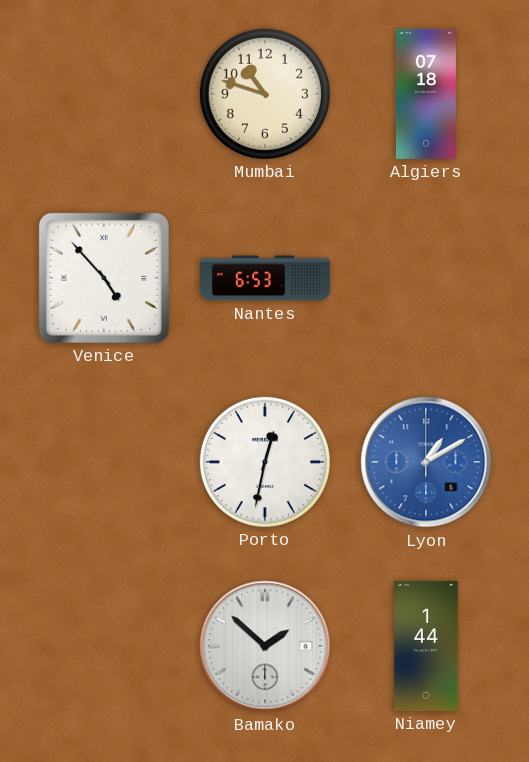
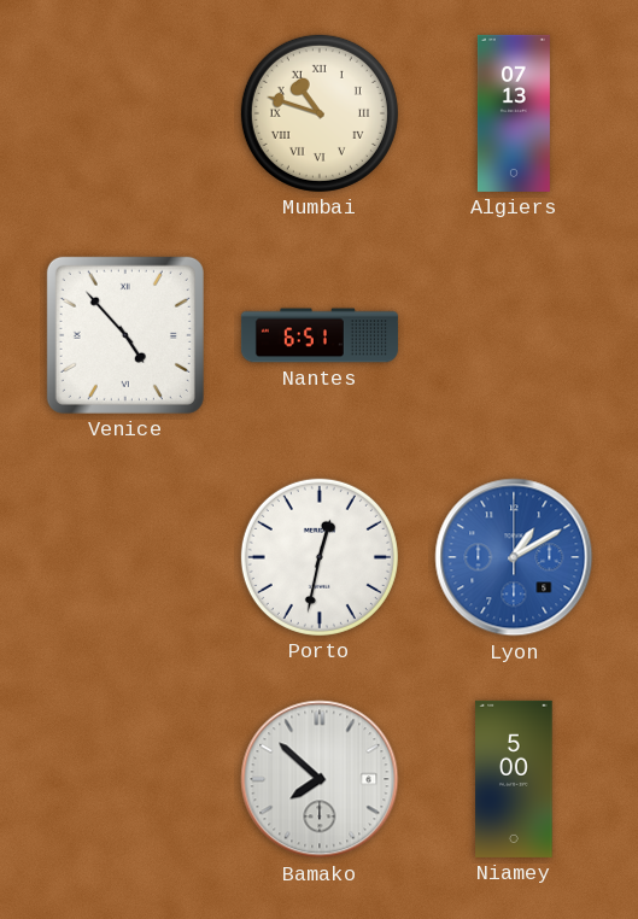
Mumbai numerals: Arabic -> Roman
Algiers: 07:18 -> 07:13
Nantes: 6:53 -> 6:51
Bamako: 1:52 -> 7:52
Niamey: 1:44 -> 5:00
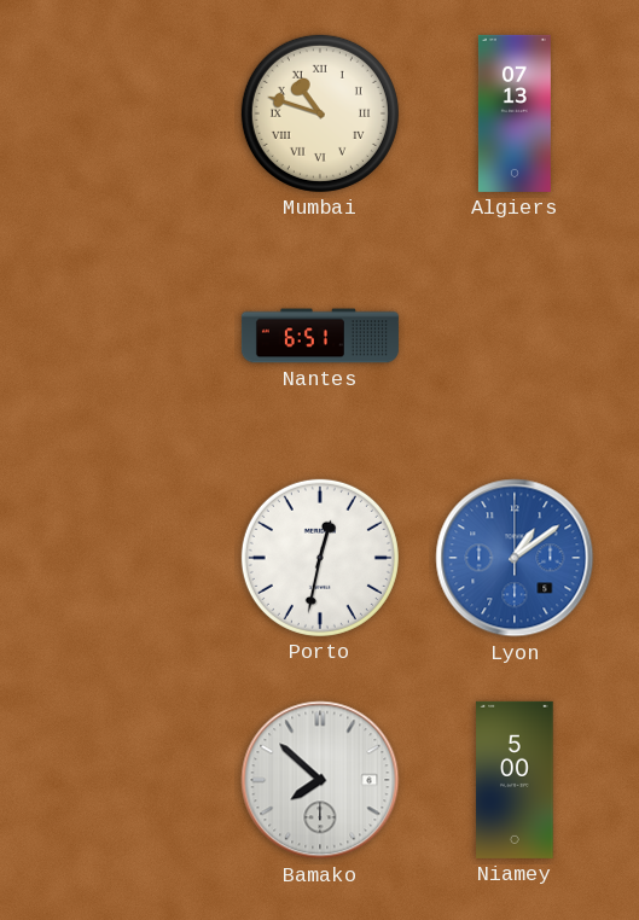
Venice: 4:53 -> none
Lyon: 1:10 -> 1:09
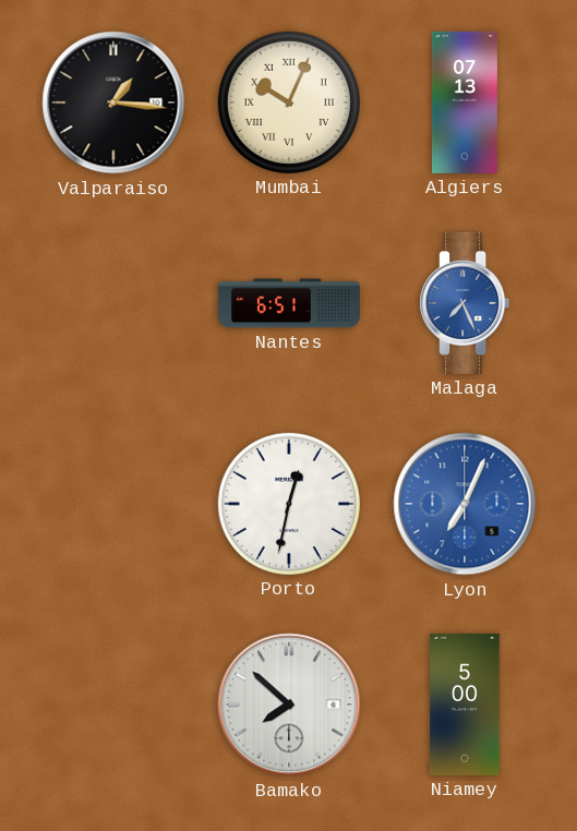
Valparaiso: none -> 1:16
Mumbai: 10:48 -> 10:04
Malaga: none -> 7:26
Lyon: 1:09 -> 7:04
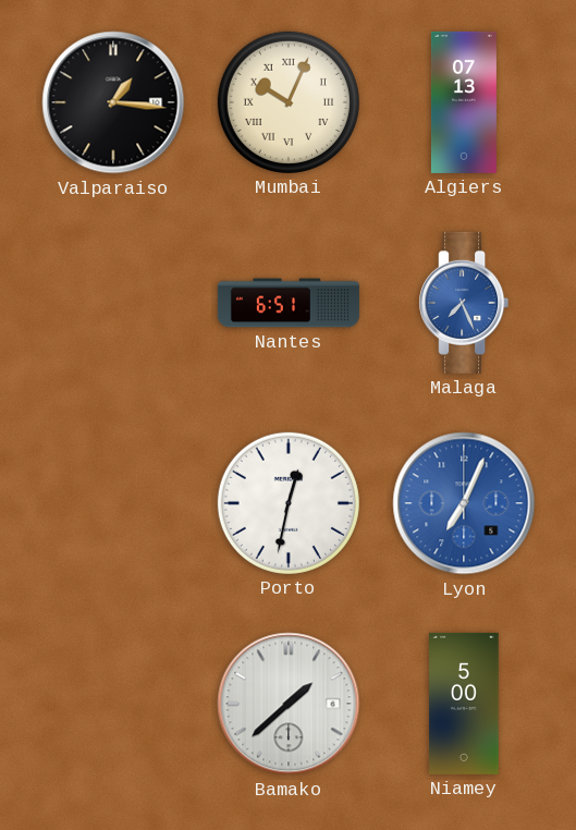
Bamako: 7:52 -> 1:38
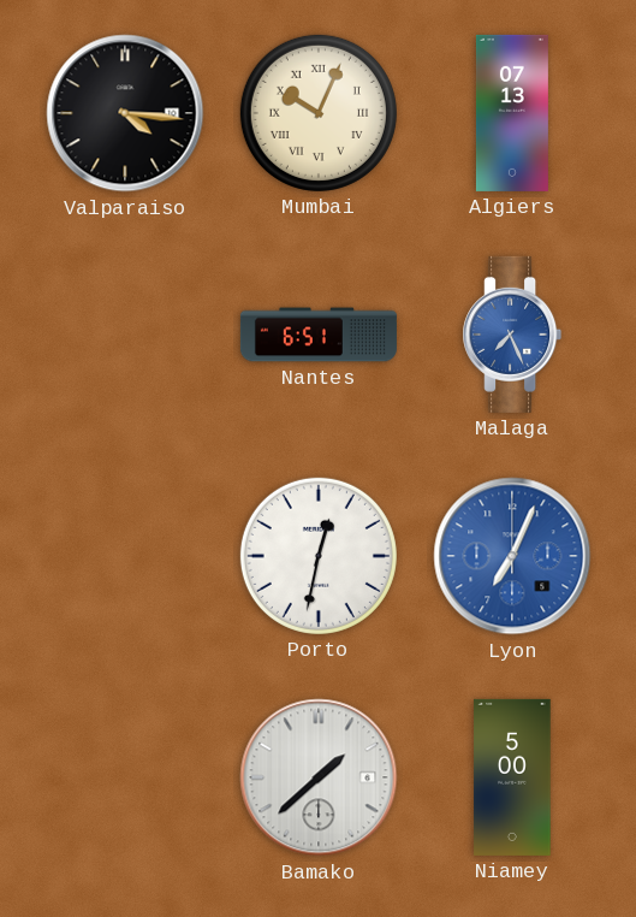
Valparaiso: 1:16 -> 4:16
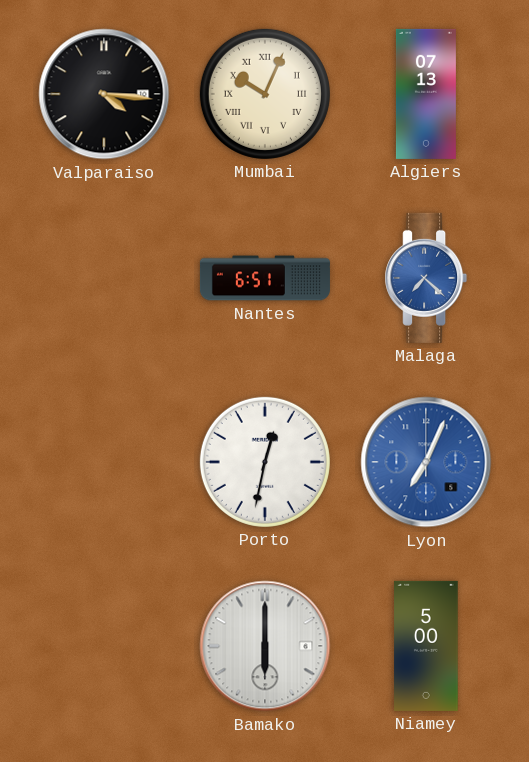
Malaga: 7:26 -> 7:22
Bamako: 1:38 -> 6:00
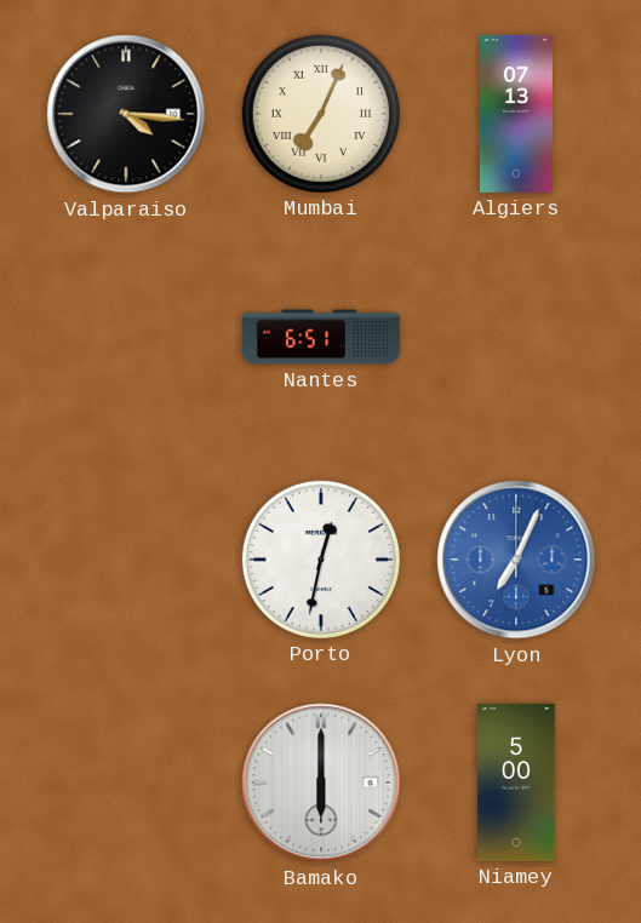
Mumbai: 10:04 -> 7:04
Malaga: 7:22 -> none
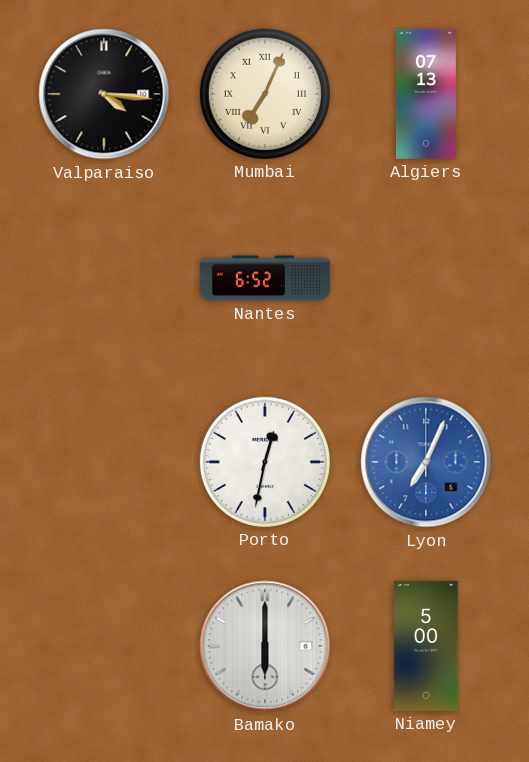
Nantes: 6:51 -> 6:52
